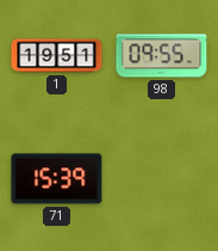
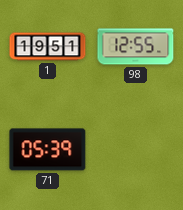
98: 09:55 -> 12:55
71: 15:39 -> 05:39
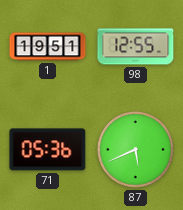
71: 05:39 -> 05:36
87: none -> 5:41
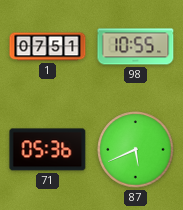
1: 19:51 -> 07:51
98: 12:55 -> 10:55
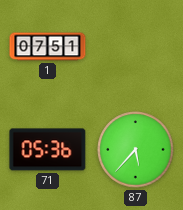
98: 10:55 -> none
87: 5:41 -> 5:37
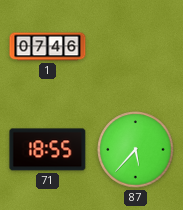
1: 07:51 -> 07:46
71: 05:36 -> 18:55
